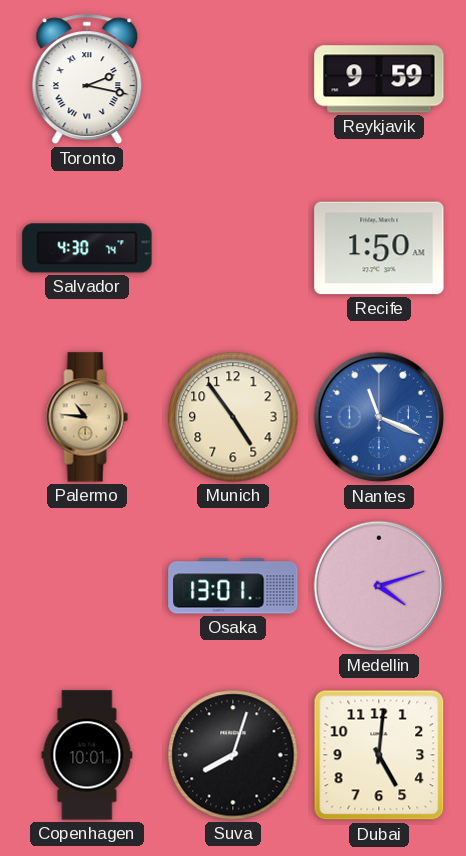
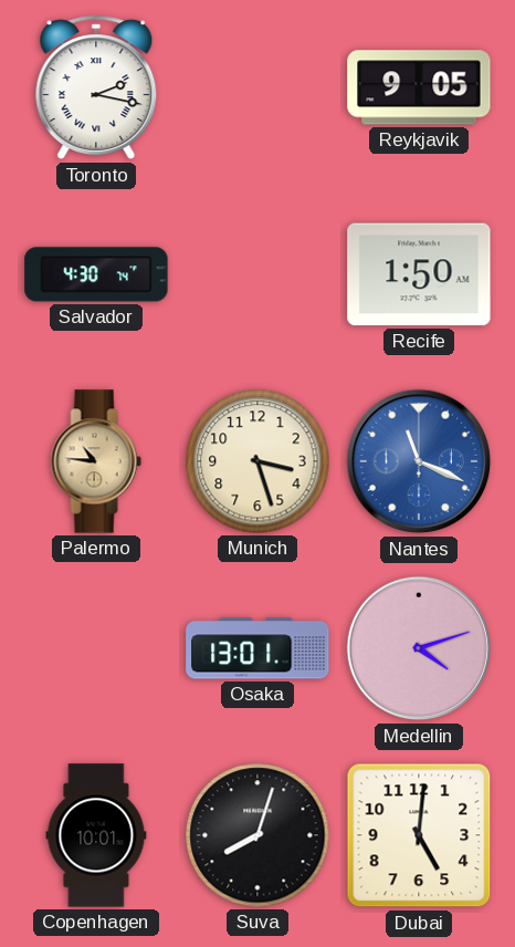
Reykjavik: 9:59 -> 9:05
Munich: 4:54 -> 3:27
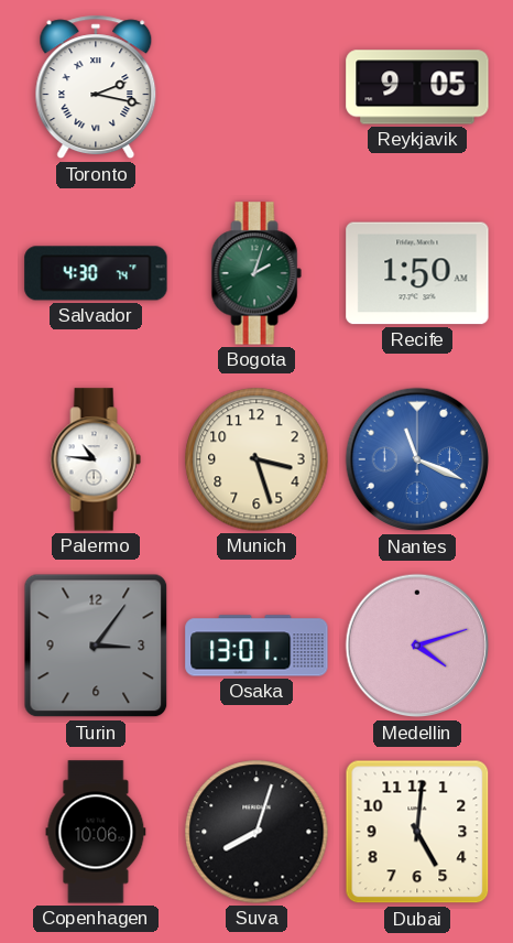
Bogota: none -> 2:03
Palermo dial: champagne -> white
Turin: none -> 3:06
Copenhagen: 10:01 -> 10:06
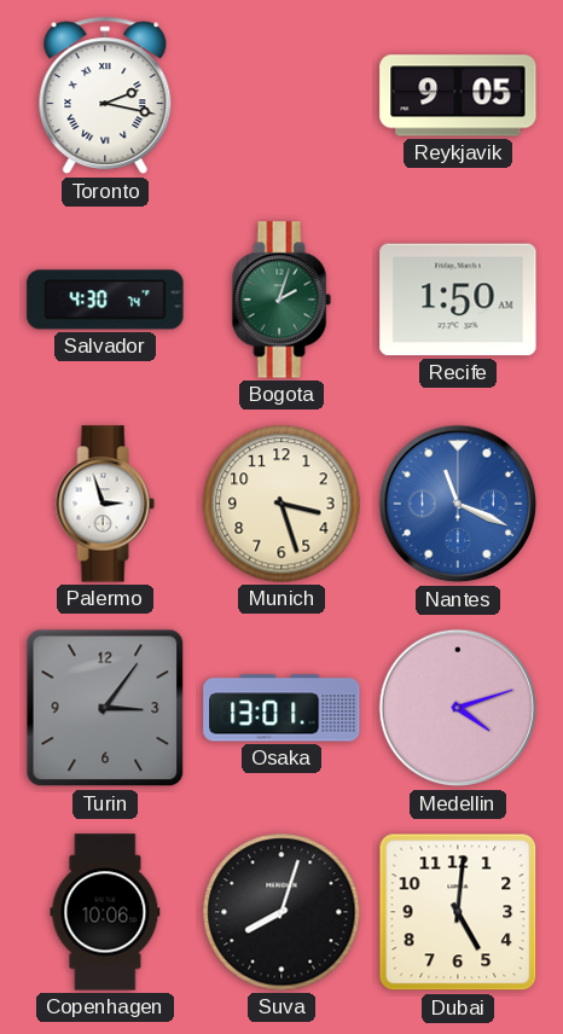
Palermo: 10:46 -> 2:57
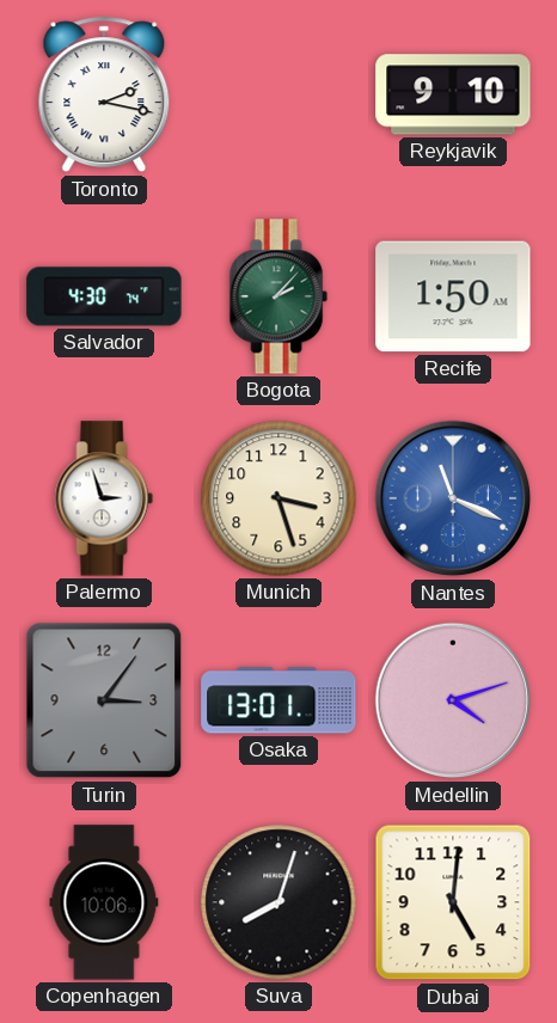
Reykjavik: 9:05 -> 9:10
Bogota: 2:03 -> 2:07
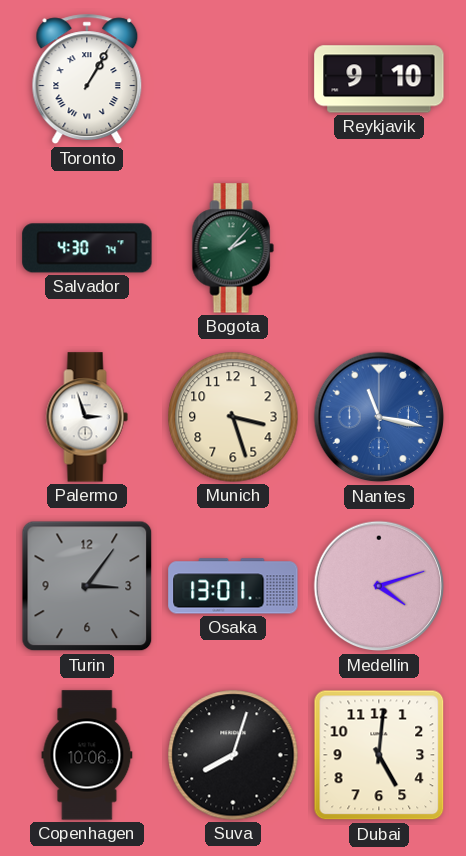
Toronto: 2:17 -> 1:05
Recife: 1:50 -> none
Nantes: 11:19 -> 11:17
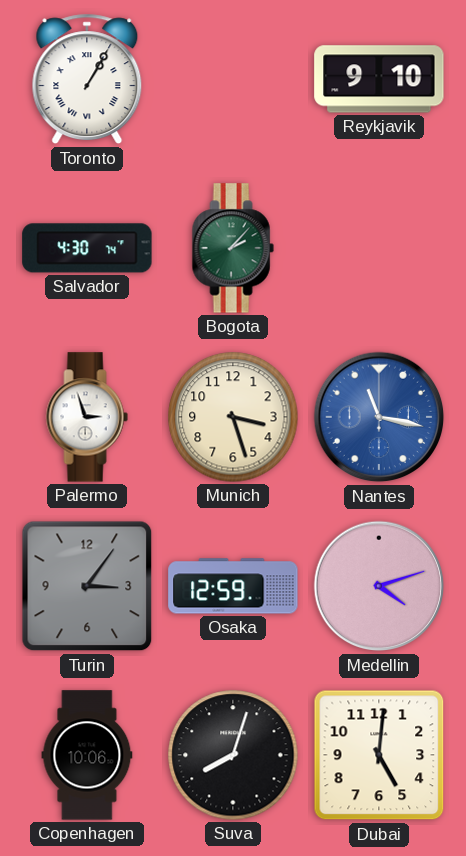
Osaka: 13:01 -> 12:59
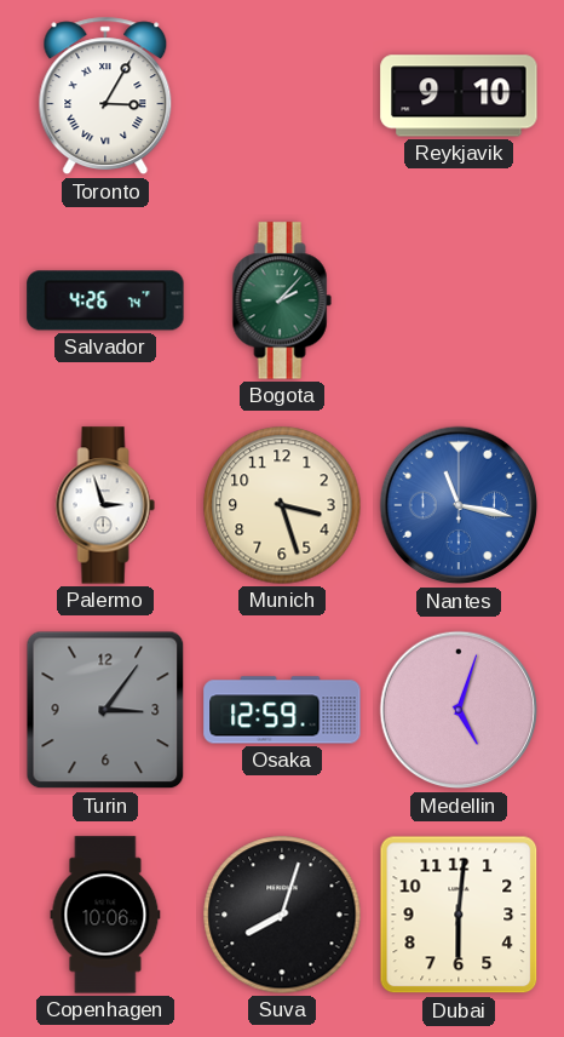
Toronto: 1:05 -> 3:05
Salvador: 4:30 -> 4:26
Medellin: 4:12 -> 5:03
Dubai: 5:01 -> 6:01
